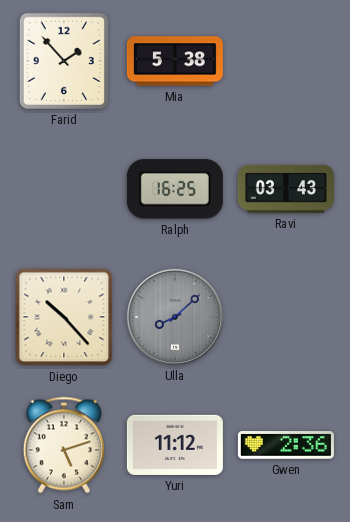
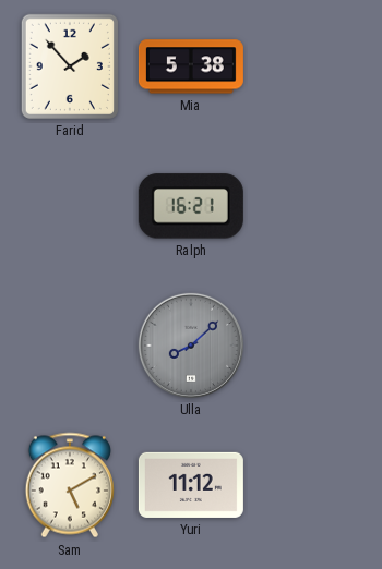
Ralph: 16:25 -> 16:21
Ravi: 03:43 -> none
Diego: 10:23 -> none
Sam: 5:12 -> 5:10
Gwen: 2:36 -> none
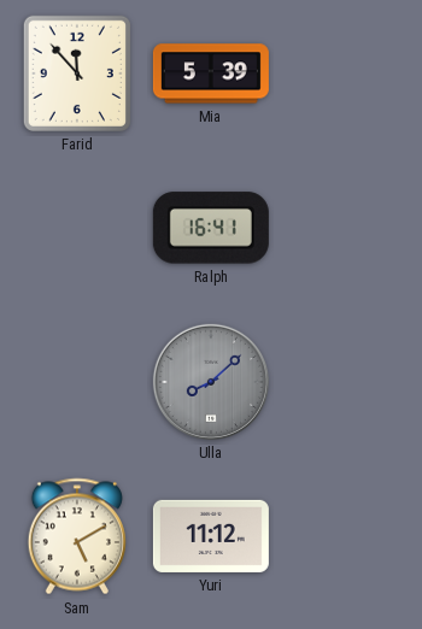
Farid: 1:53 -> 11:53
Mia: 5:38 -> 5:39
Ralph: 16:21 -> 16:41
